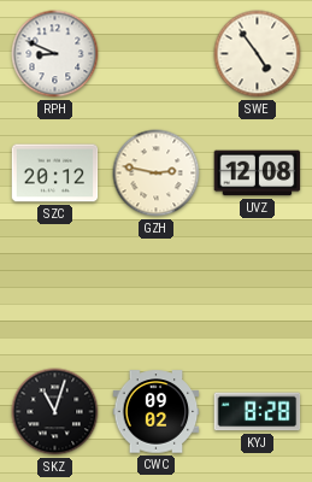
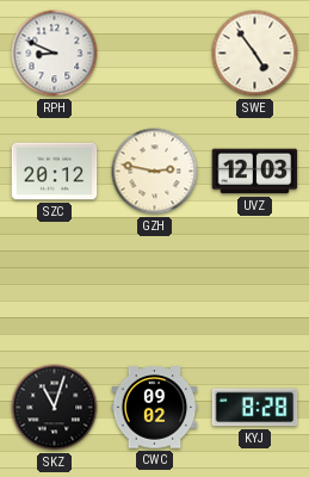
UVZ: 12:08 -> 12:03
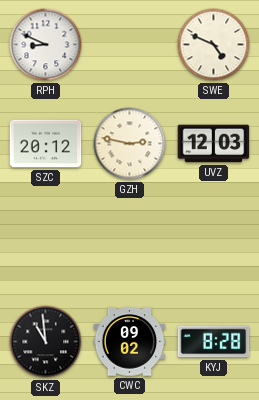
SWE: 4:54 -> 4:49
SKZ: 11:03 -> 10:59
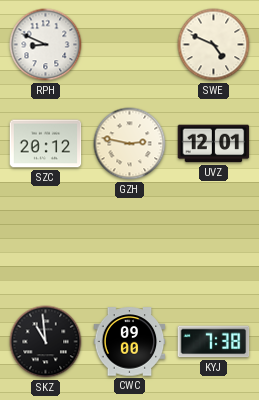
UVZ: 12:03 -> 12:01
CWC: 09:02 -> 09:00
KYJ: 8:28 -> 7:38
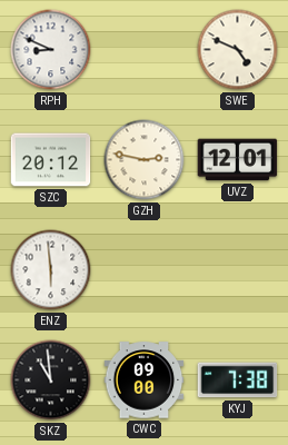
ENZ: none -> 5:59
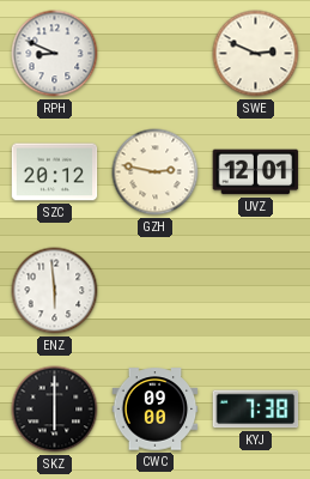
SWE: 4:49 -> 2:49
SKZ: 10:59 -> 6:00
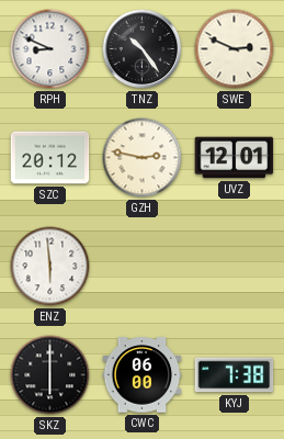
TNZ: none -> 10:24
CWC: 09:00 -> 06:00
